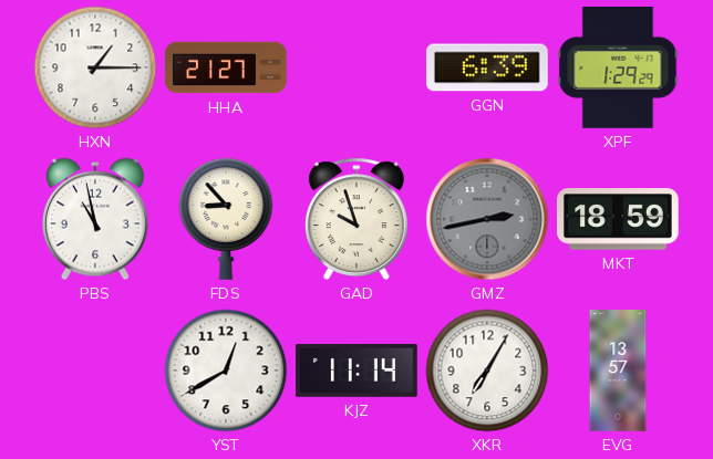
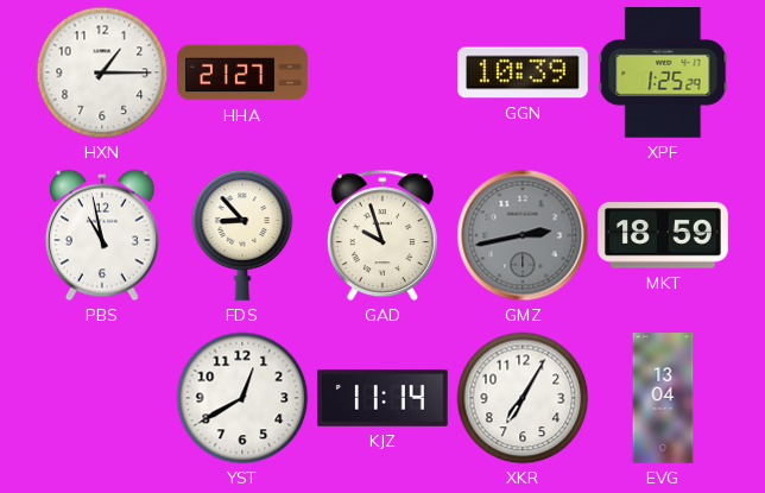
GGN: 6:39 -> 10:39
XPF: 1:29 -> 1:25
EVG: 13:57 -> 13:04
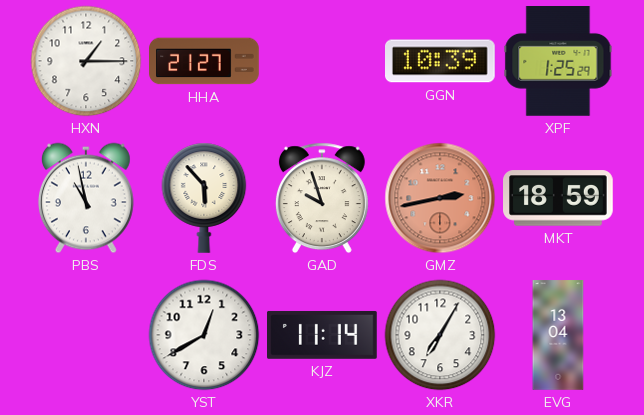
FDS: 8:53 -> 5:53
GMZ dial: grey -> salmon
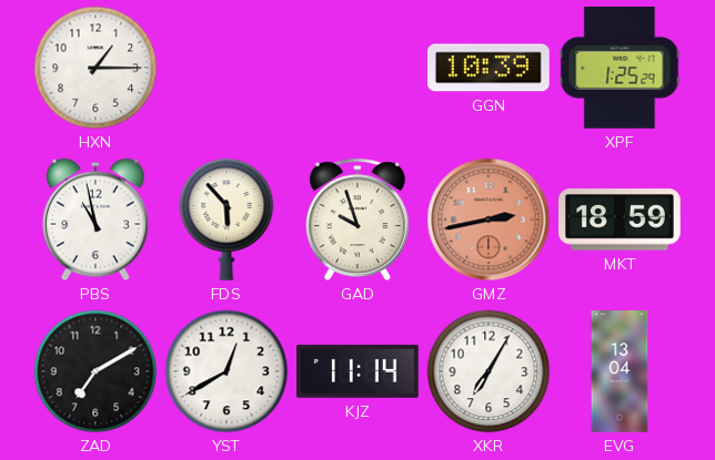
HHA: 21:27 -> none
ZAD: none -> 7:10
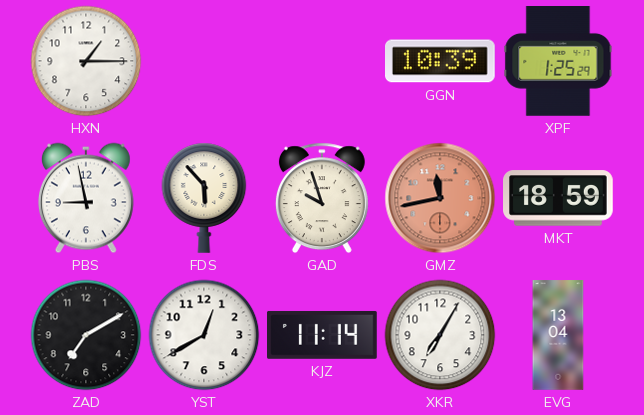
PBS: 10:58 -> 8:58
GMZ: 2:43 -> 11:43
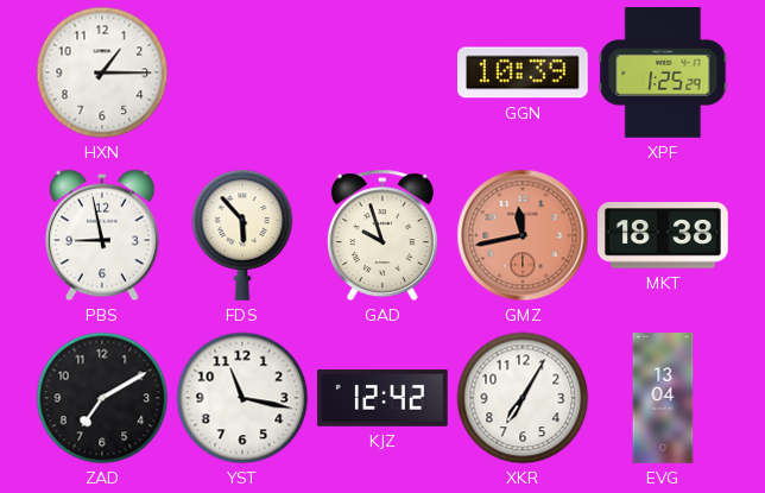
MKT: 18:59 -> 18:38
YST: 12:40 -> 11:17
KJZ: 11:14 -> 12:42
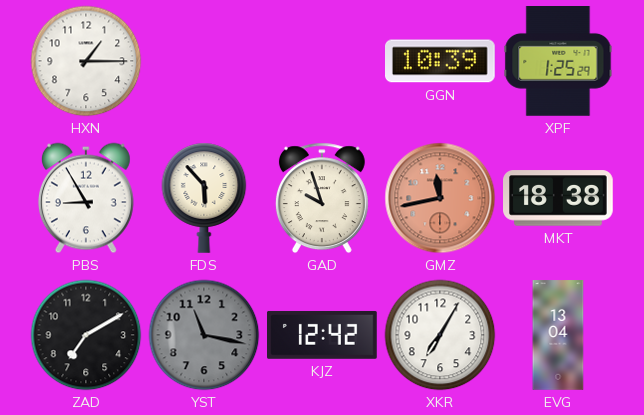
PBS: 8:58 -> 8:55
YST dial: white -> grey
